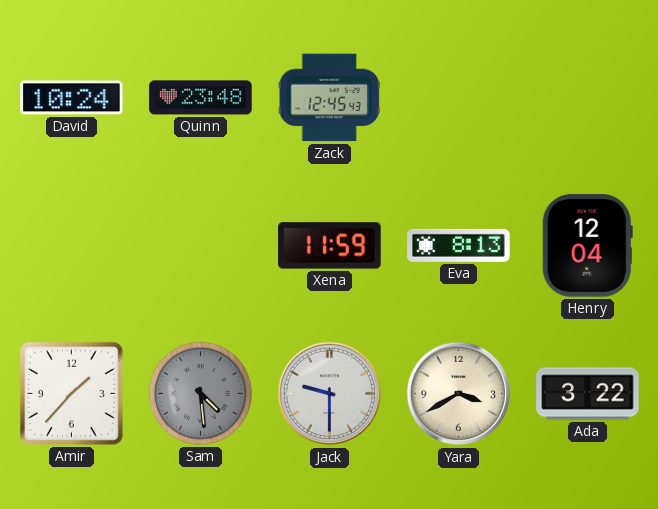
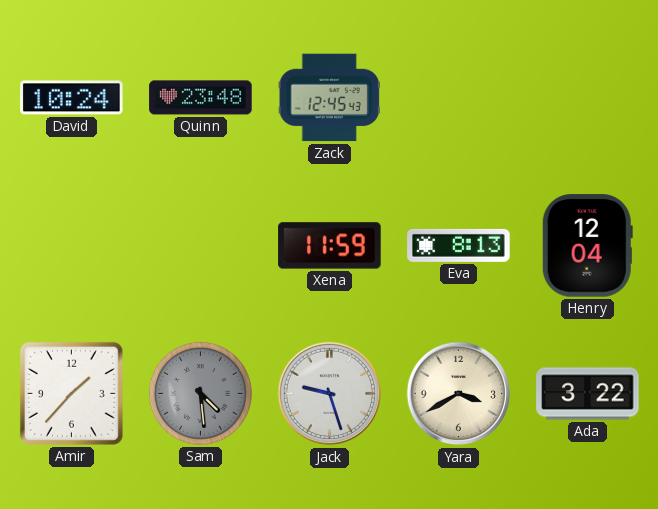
Jack: 9:30 -> 9:27
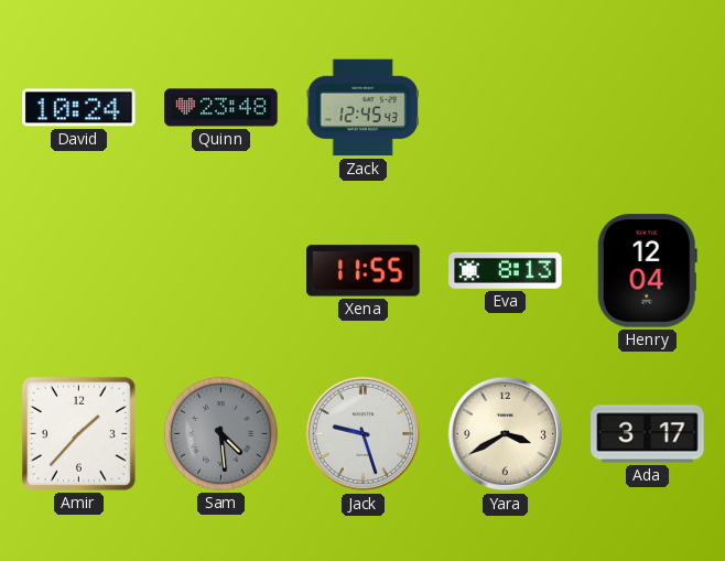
Xena: 11:59 -> 11:55
Ada: 3:22 -> 3:17
